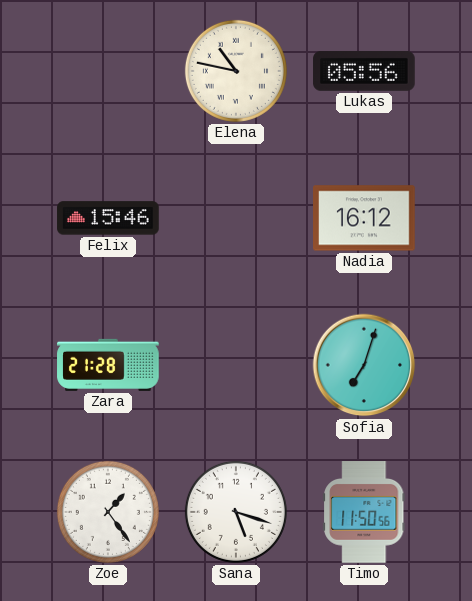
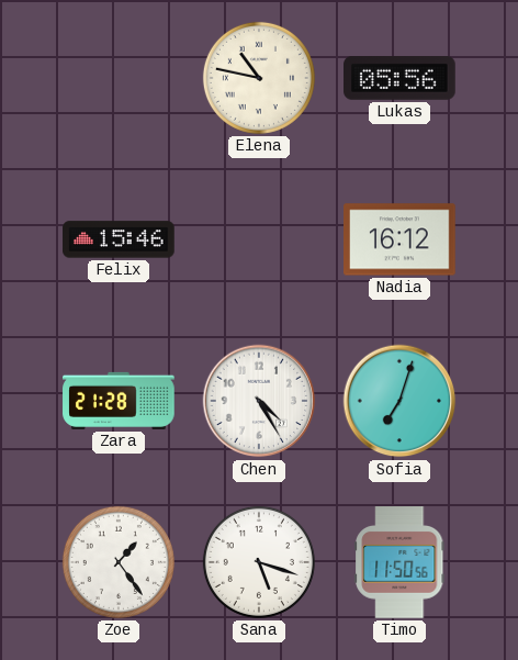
Chen: none -> 4:25
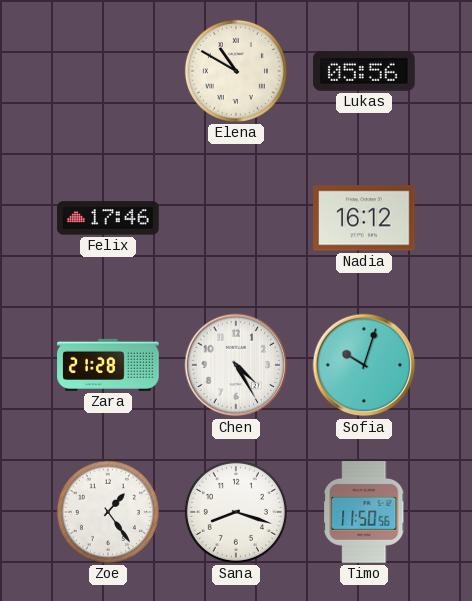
Elena: 10:47 -> 10:50
Felix: 15:46 -> 17:46
Sofia: 7:03 -> 10:03
Sana: 5:18 -> 8:18
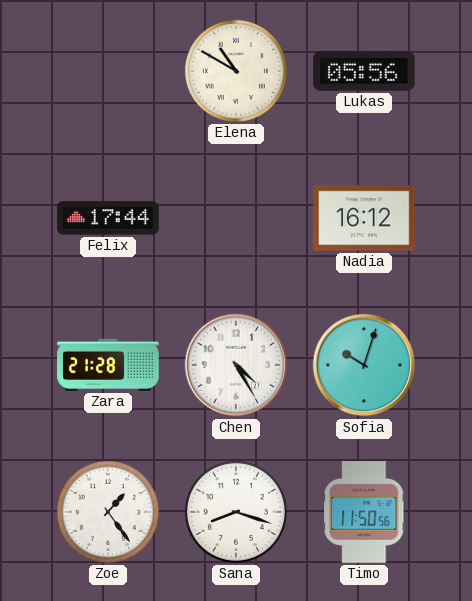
Felix: 17:46 -> 17:44
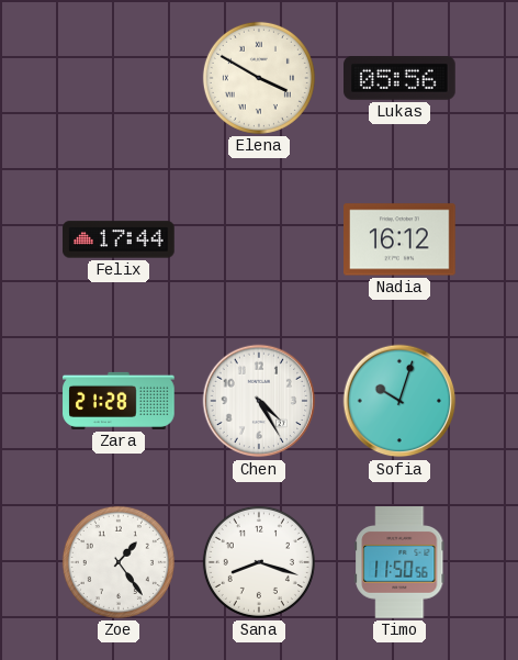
Elena: 10:50 -> 3:50
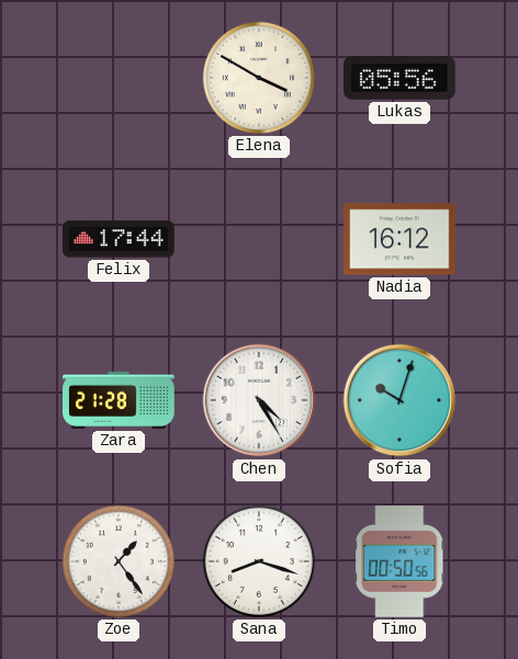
Timo: 11:50 -> 00:50
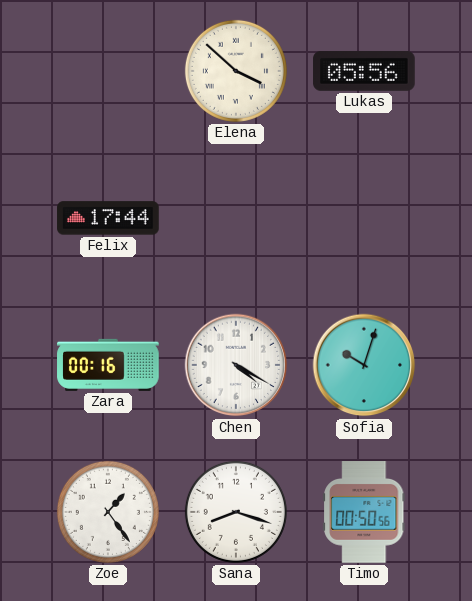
Elena: 3:50 -> 3:52
Nadia: 16:12 -> none
Zara: 21:28 -> 00:16
Chen: 4:25 -> 4:20
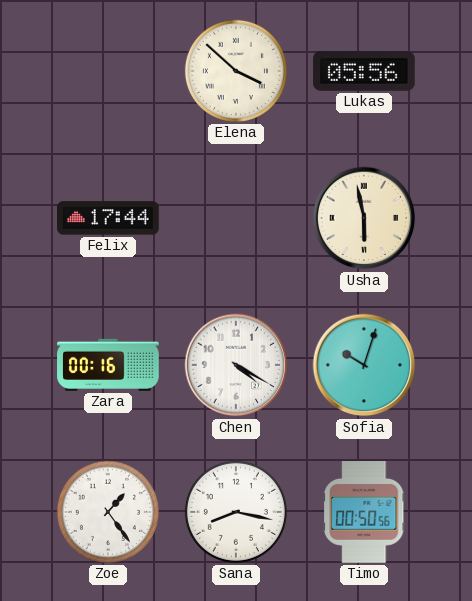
Usha: none -> 5:58
Sana: 8:18 -> 8:17
